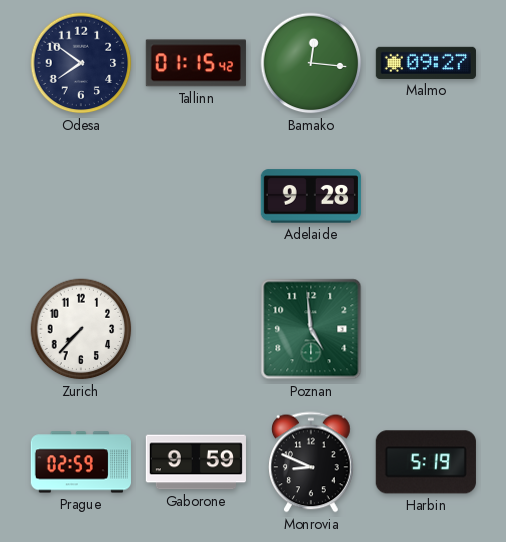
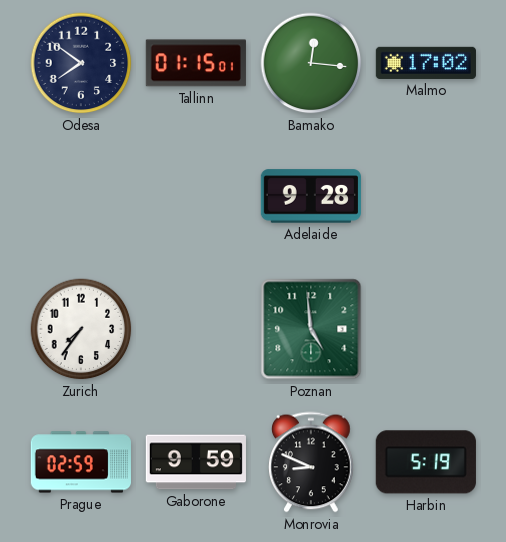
Tallinn: 01:15:42 -> 01:15:01
Malmo: 09:27 -> 17:02
Zurich: 7:37 -> 7:36
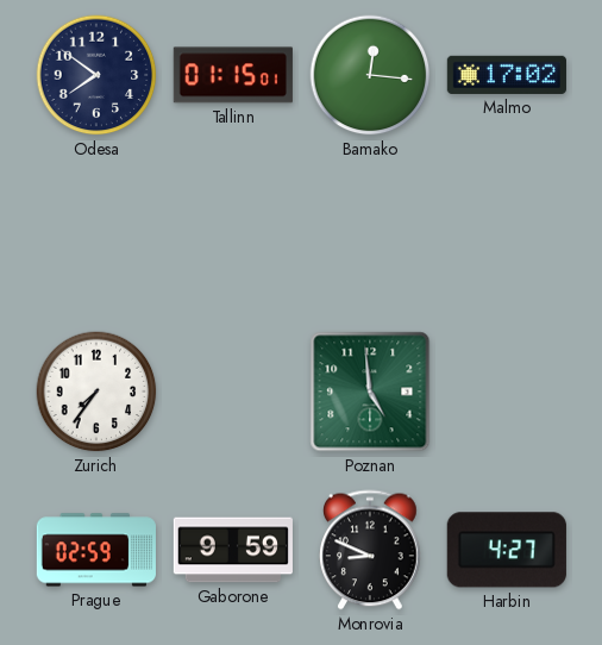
Adelaide: 9:28 -> none
Harbin: 5:19 -> 4:27
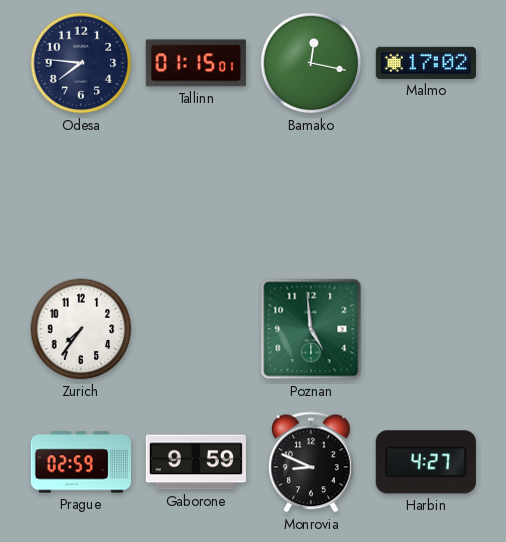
Odesa: 7:51 -> 7:46
Bamako: 12:16 -> 12:17
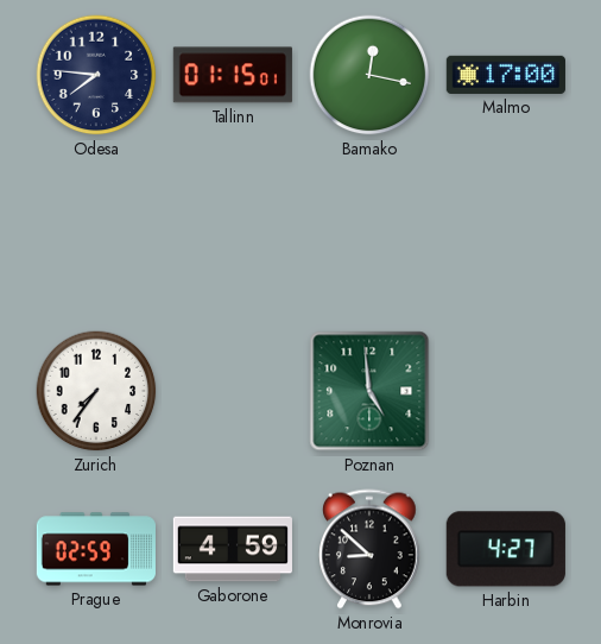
Malmo: 17:02 -> 17:00
Gaborone: 9:59 -> 4:59
Monrovia: 8:49 -> 8:52
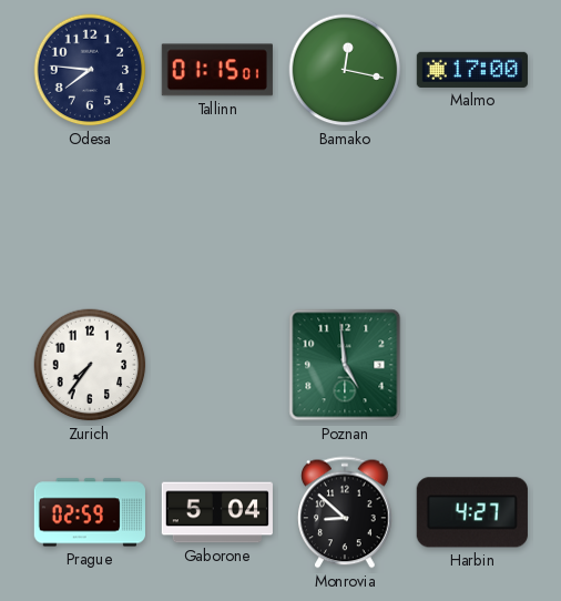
Gaborone: 4:59 -> 5:04
